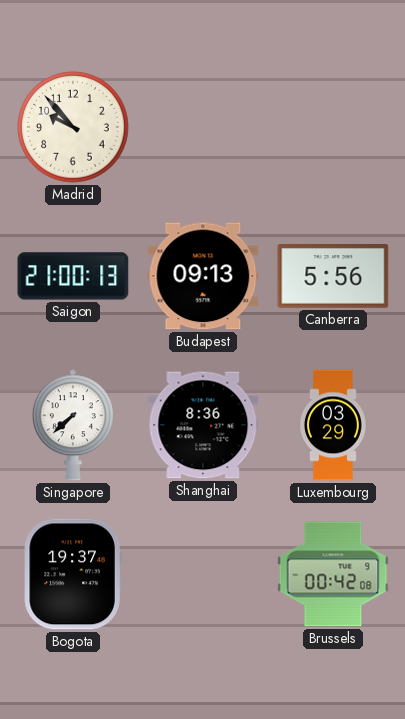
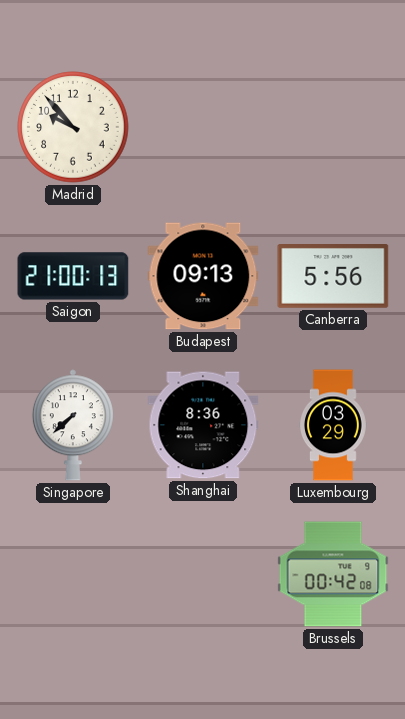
Bogota: 19:37 -> none
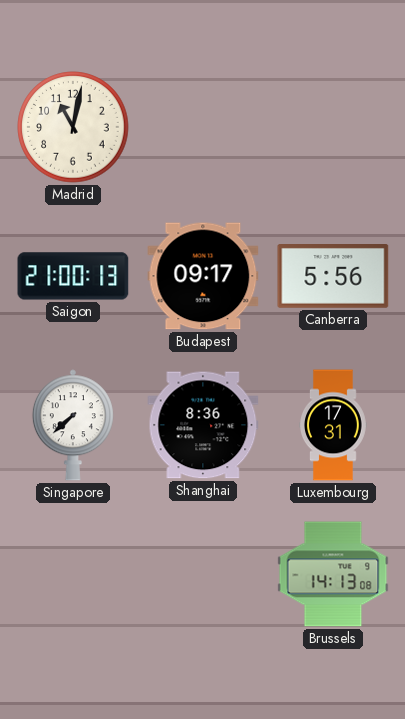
Madrid: 9:53 -> 11:02
Budapest: 09:13 -> 09:17
Luxembourg: 03:29 -> 17:31
Brussels: 00:42 -> 14:13
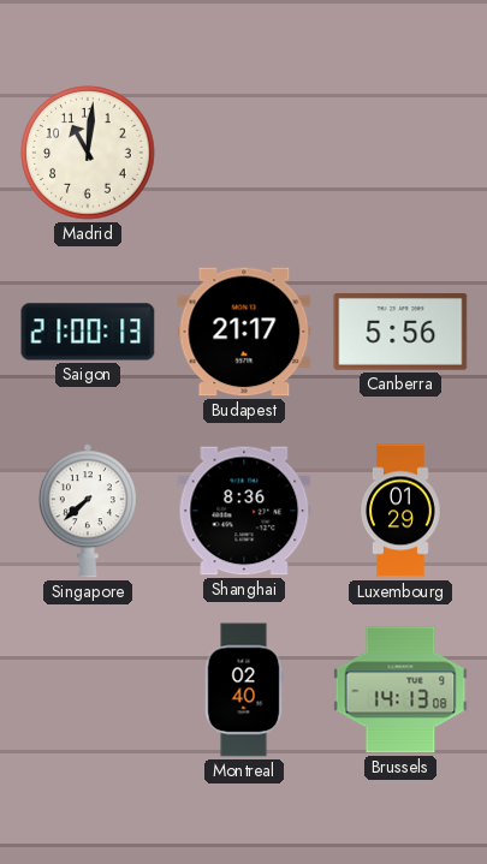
Madrid: 11:02 -> 11:01
Budapest: 09:17 -> 21:17
Luxembourg: 17:31 -> 01:29
Montreal: none -> 02:40
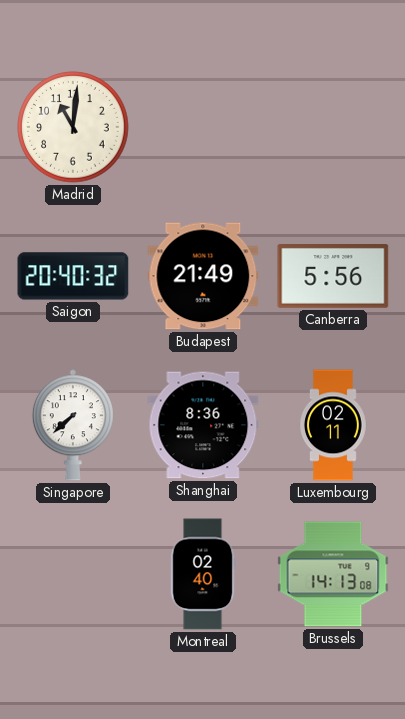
Saigon: 21:00 -> 20:40
Budapest: 21:17 -> 21:49
Luxembourg: 01:29 -> 02:11
